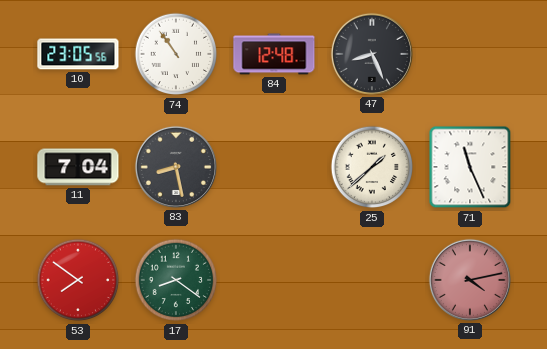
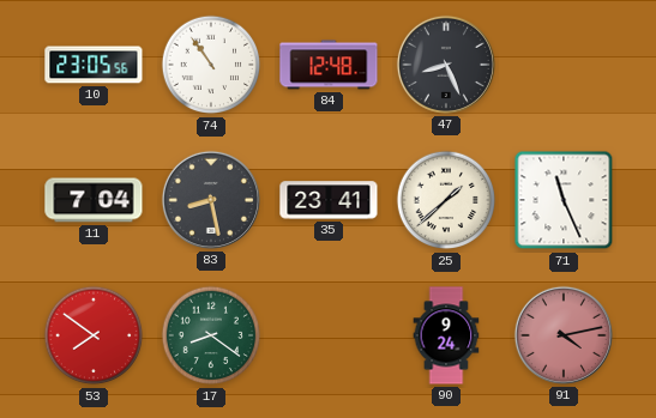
35: none -> 23:41
90: none -> 9:24
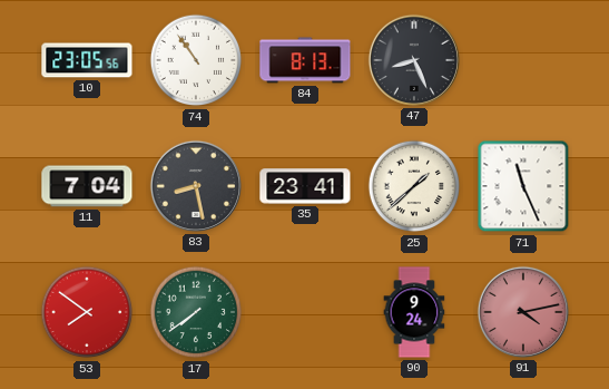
84: 12:48 -> 8:13
17: 8:21 -> 7:39
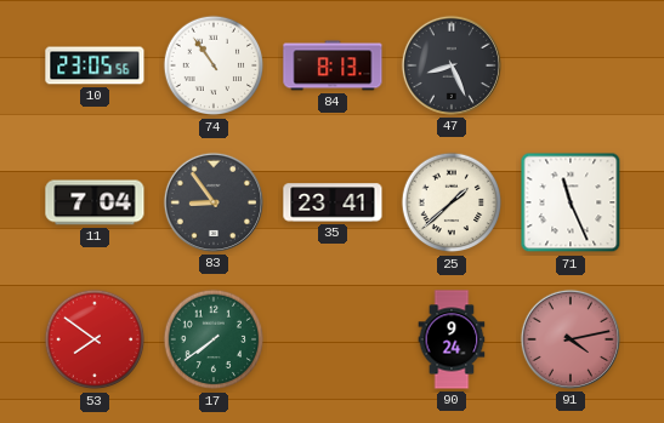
83: 8:28 -> 8:54
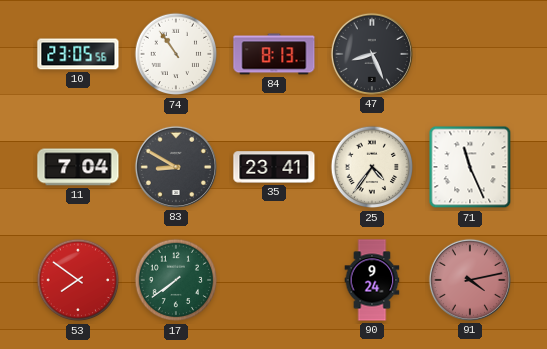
83: 8:54 -> 8:50
25: 1:38 -> 4:36
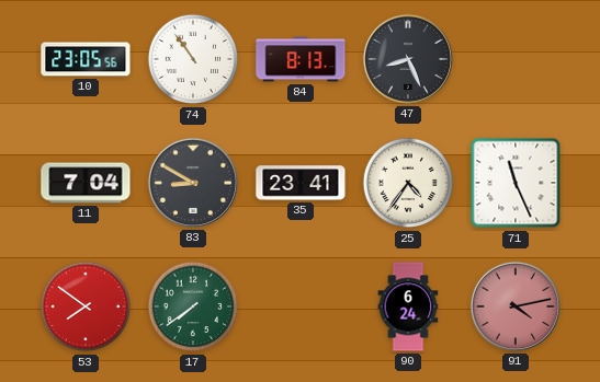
90: 9:24 -> 6:24
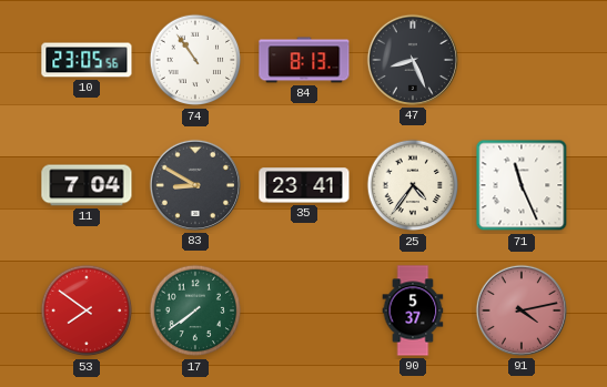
90: 6:24 -> 5:37
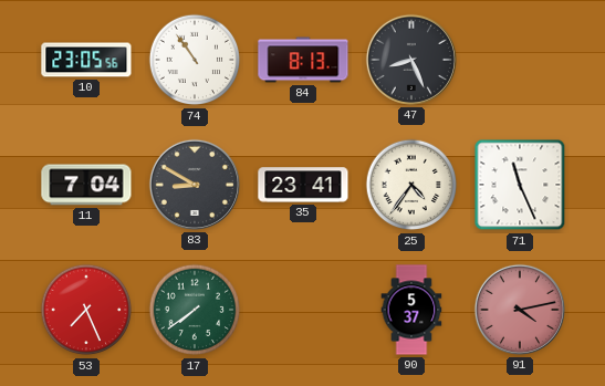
53: 7:51 -> 7:26
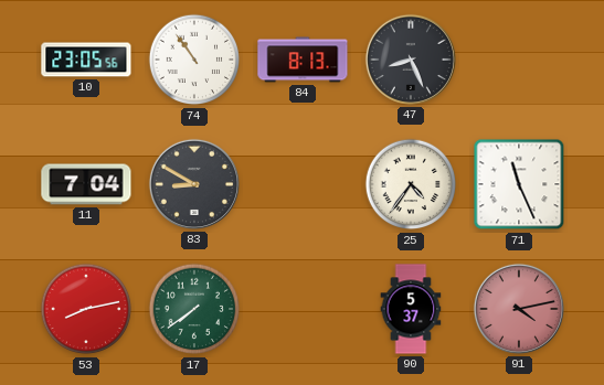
35: 23:41 -> none
53: 7:26 -> 8:13
